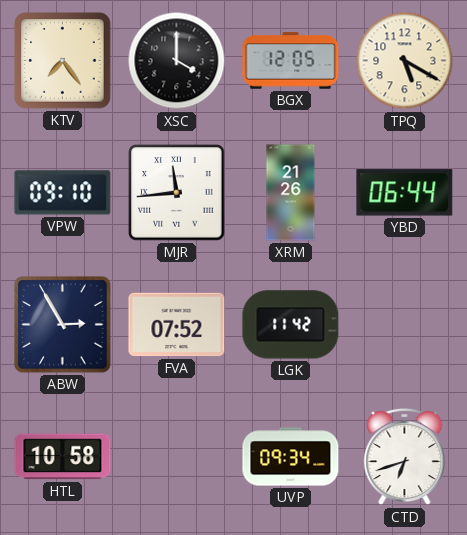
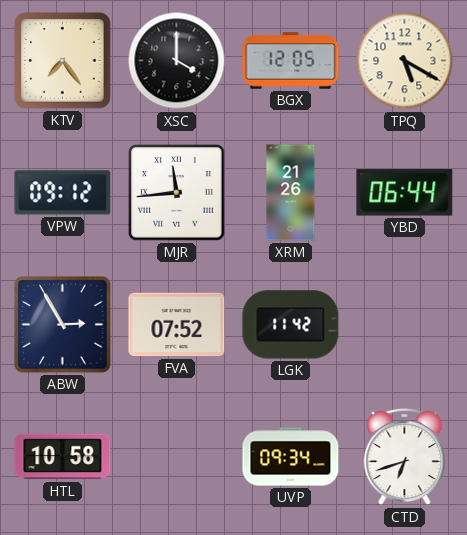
VPW: 09:10 -> 09:12
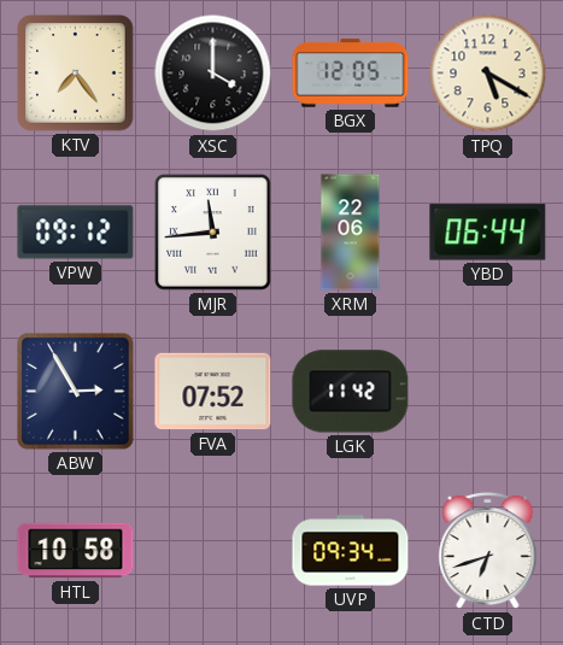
XRM: 21:26 -> 22:06
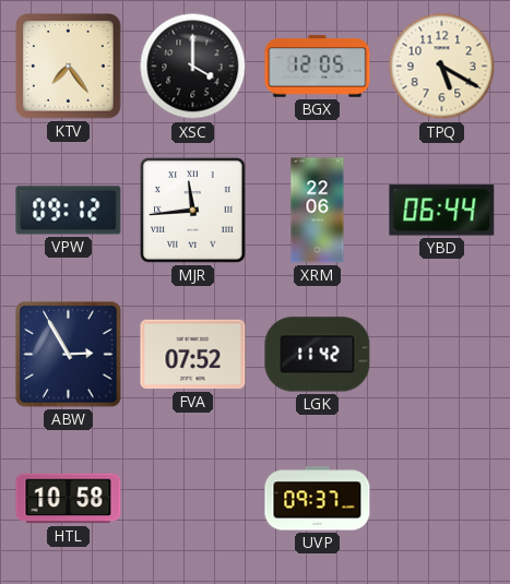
UVP: 09:34 -> 09:37
CTD: 6:42 -> none
